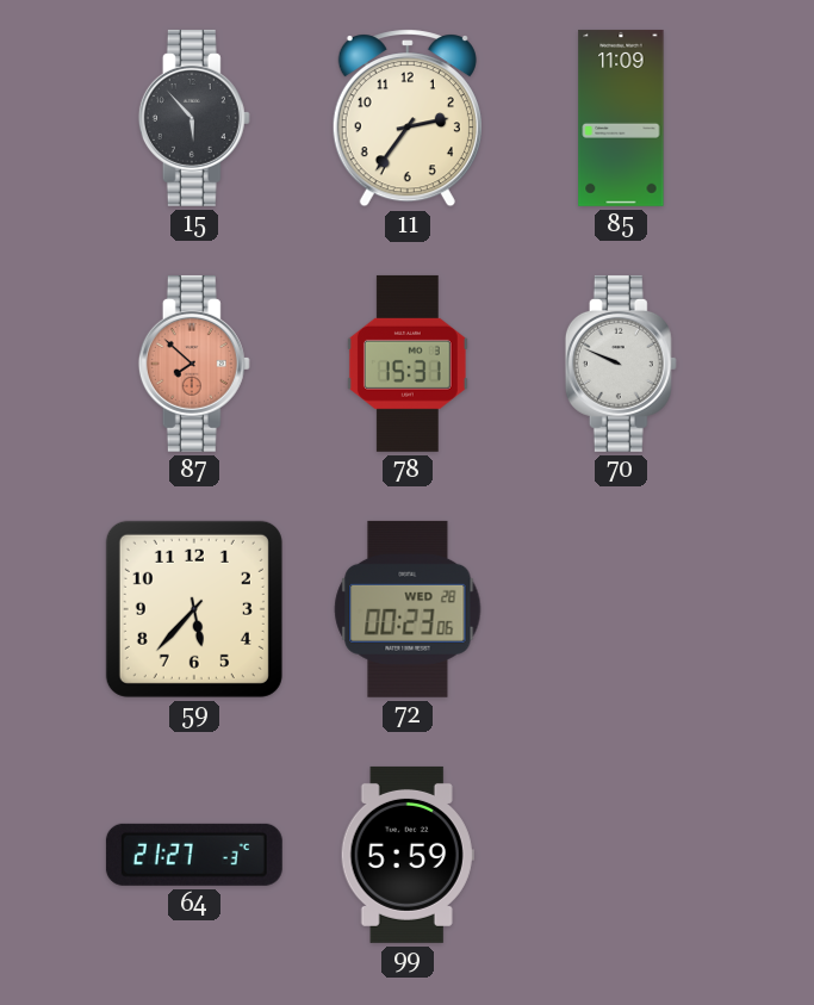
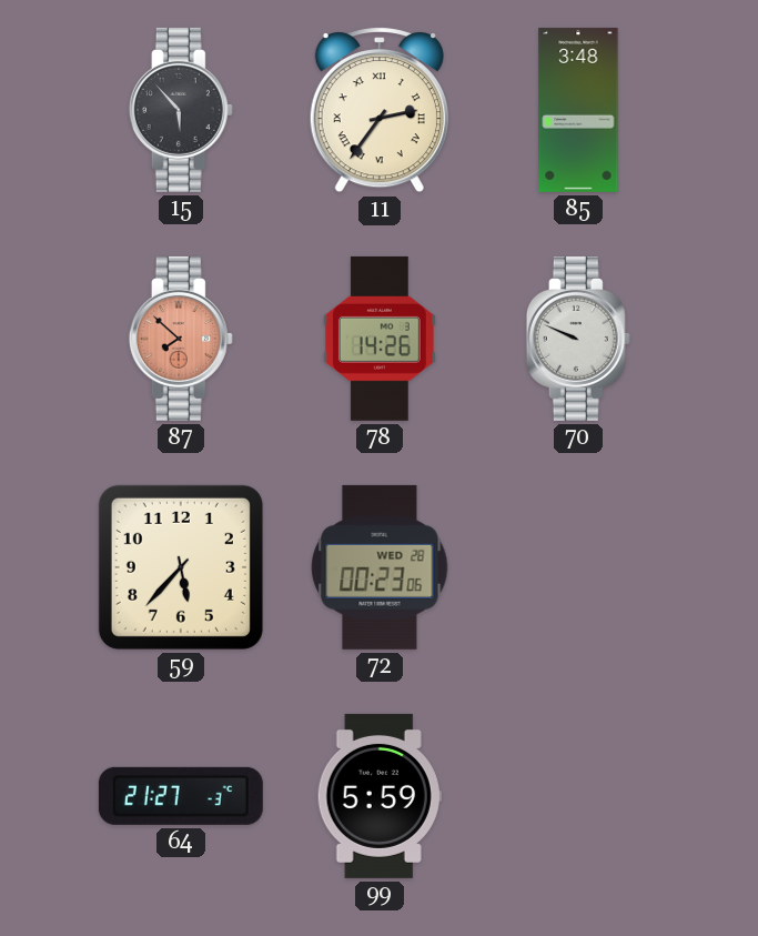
11 numerals: Arabic -> Roman
85: 11:09 -> 3:48
78: 15:31 -> 14:26
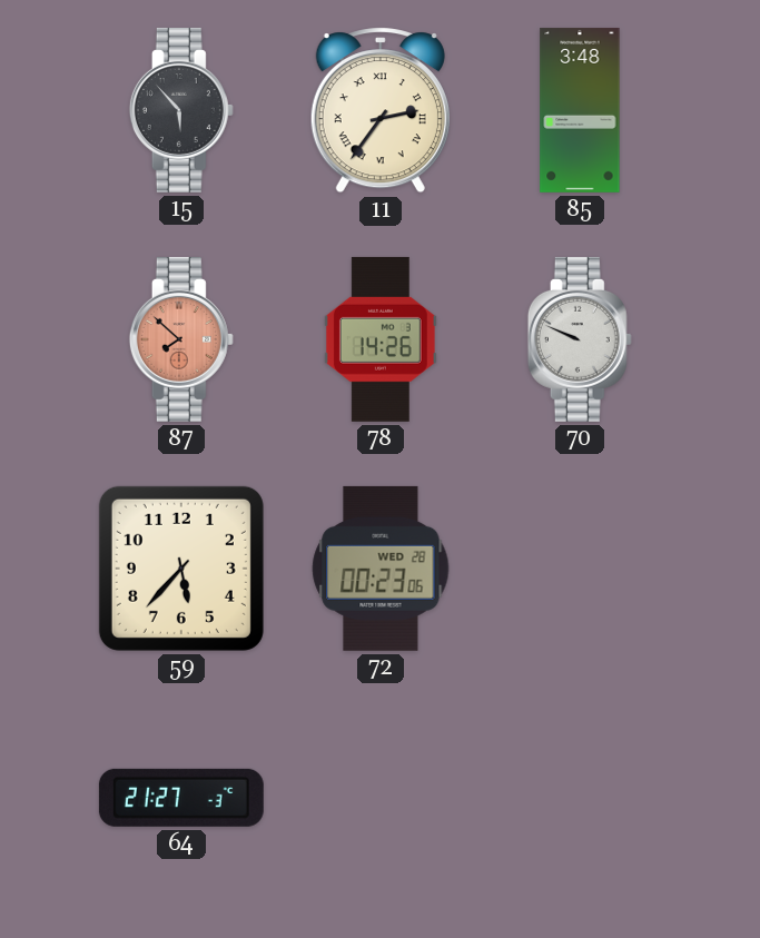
99: 5:59 -> none
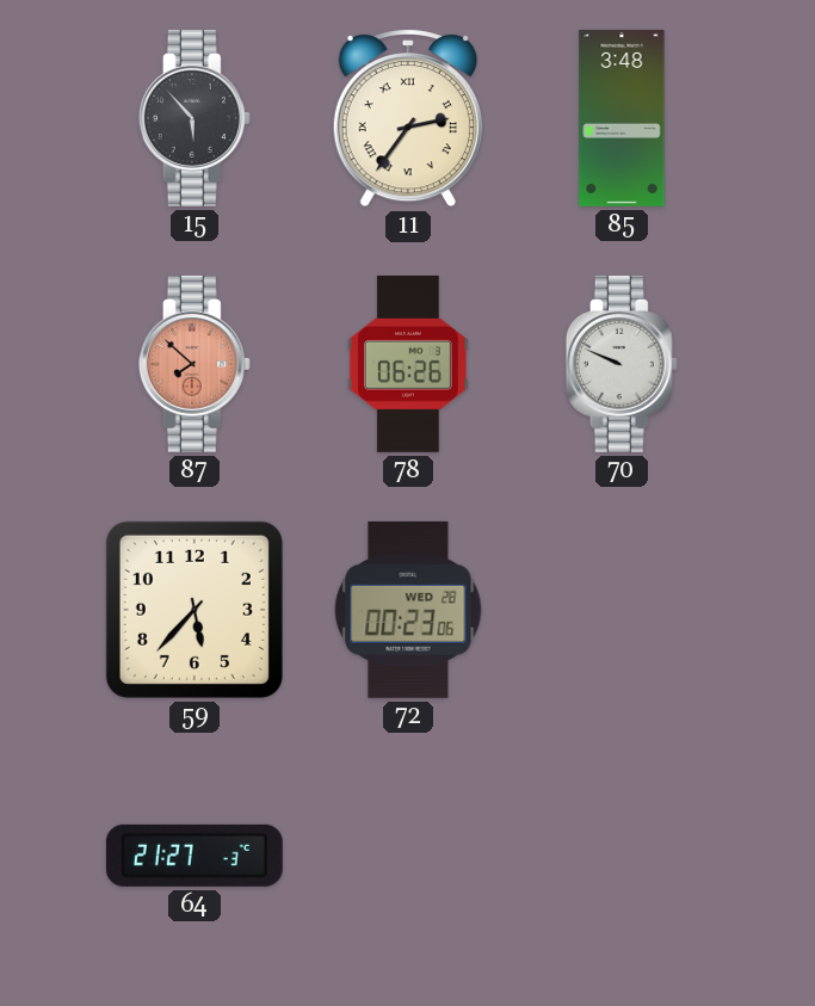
78: 14:26 -> 06:26
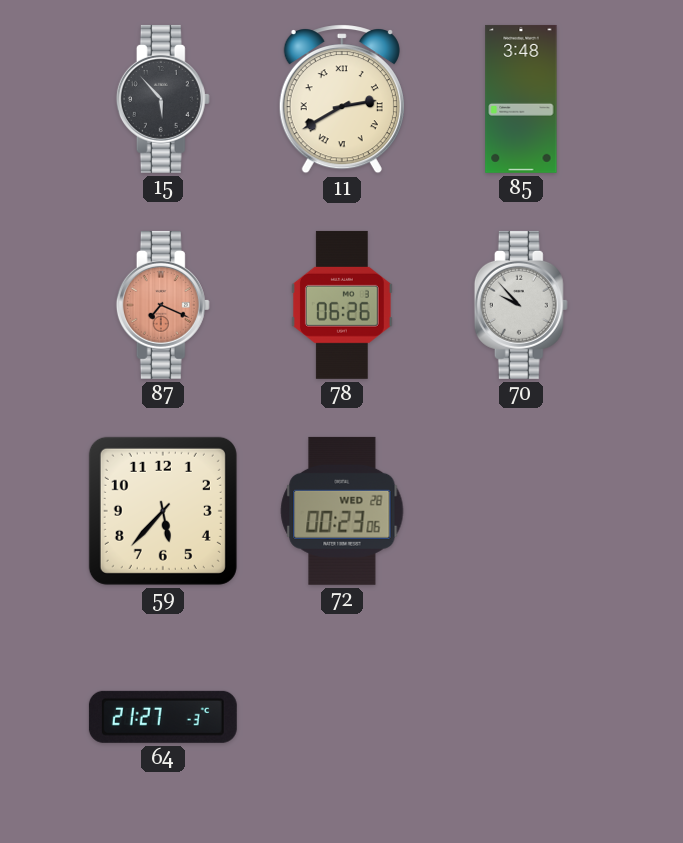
11: 2:36 -> 2:40
87: 7:52 -> 7:19
70: 9:49 -> 9:53
